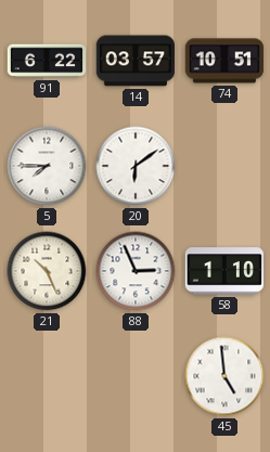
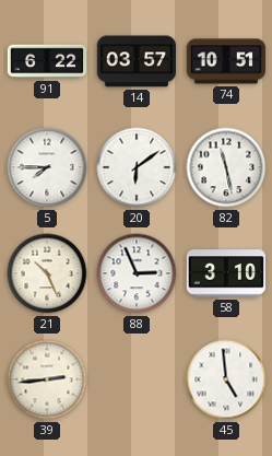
82: none -> 11:28
58: 1:10 -> 3:10
39: none -> 2:44
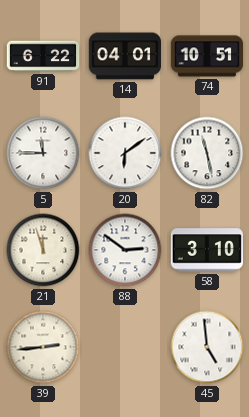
14: 03:57 -> 04:01
5: 7:45 -> 11:45
21: 10:26 -> 11:57
88: 2:56 -> 2:51
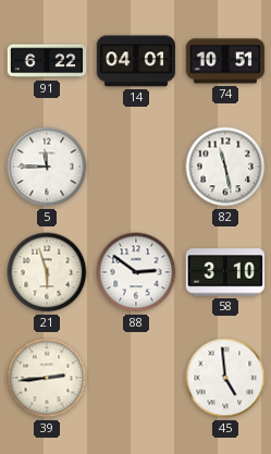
20: 6:09 -> none
21: 11:57 -> 5:57
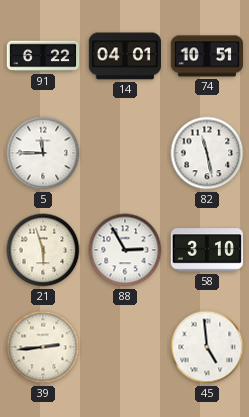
88: 2:51 -> 2:55
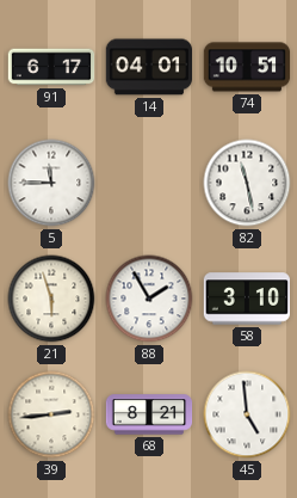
91: 6:22 -> 6:17
88: 2:55 -> 1:55
68: none -> 8:21
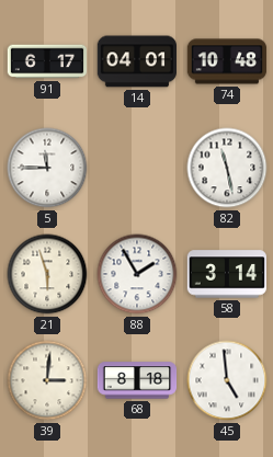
74: 10:51 -> 10:48
58: 3:10 -> 3:14
39: 2:44 -> 3:01
68: 8:21 -> 8:18
